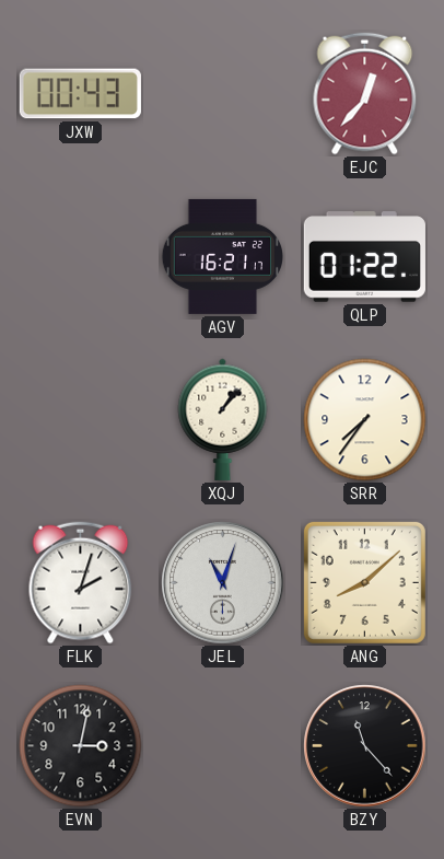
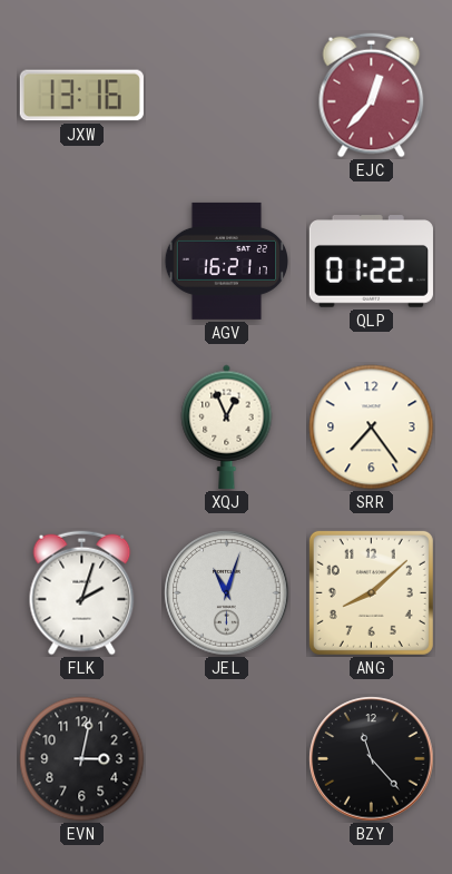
JXW: 00:43 -> 13:16
XQJ: 1:07 -> 12:56
SRR: 7:36 -> 7:24
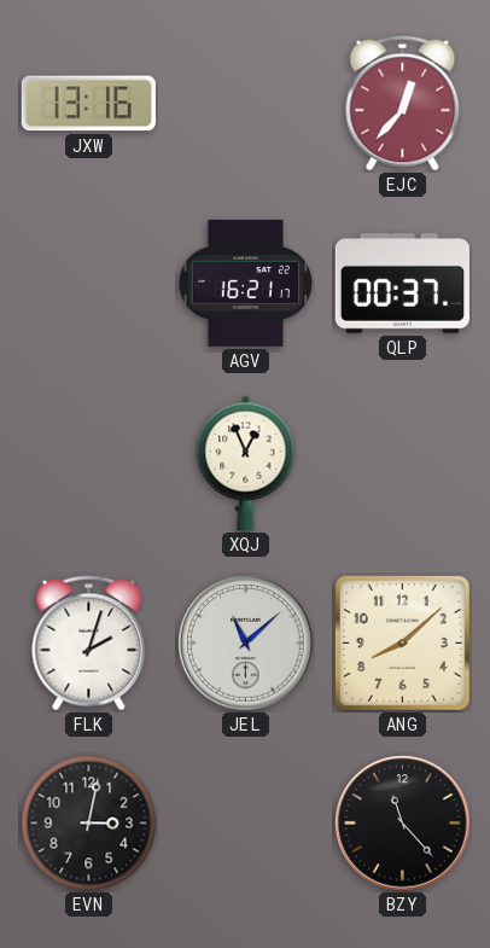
QLP: 01:22 -> 00:37
SRR: 7:24 -> none
JEL: 11:03 -> 11:08
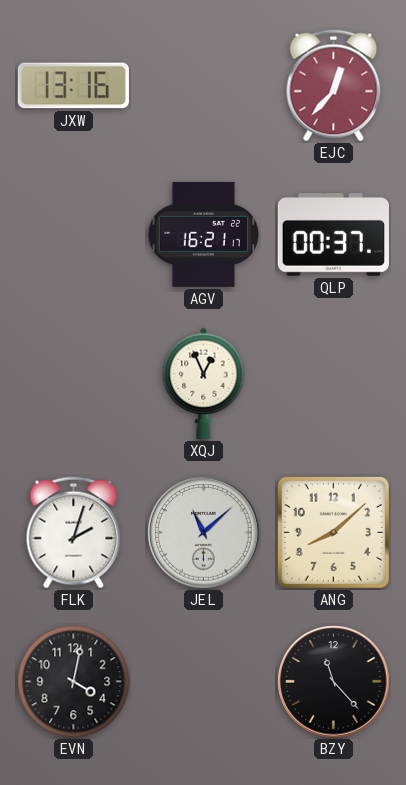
EVN: 3:02 -> 4:02
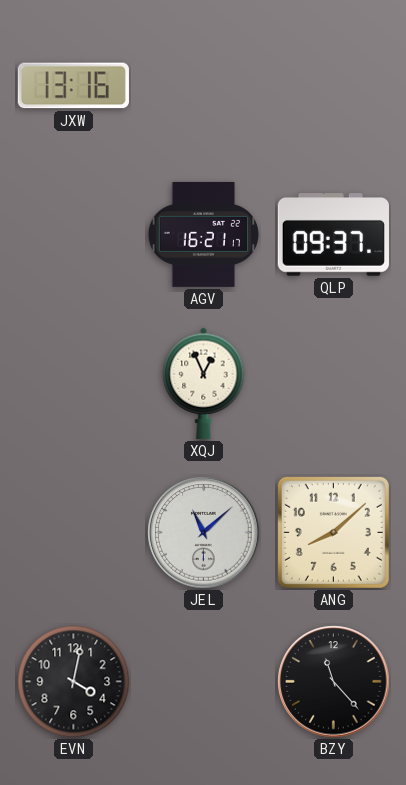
EJC: 12:37 -> none
QLP: 00:37 -> 09:37
FLK: 2:03 -> none
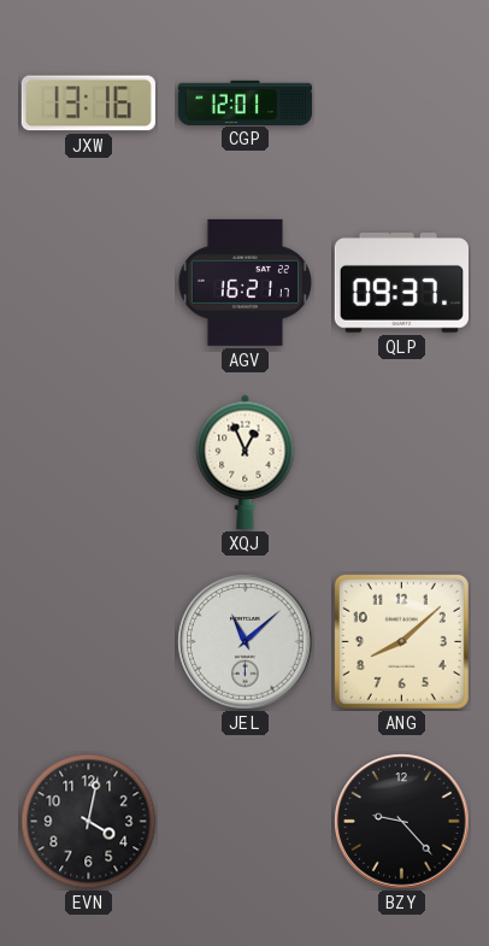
CGP: none -> 12:01
BZY: 11:23 -> 9:23
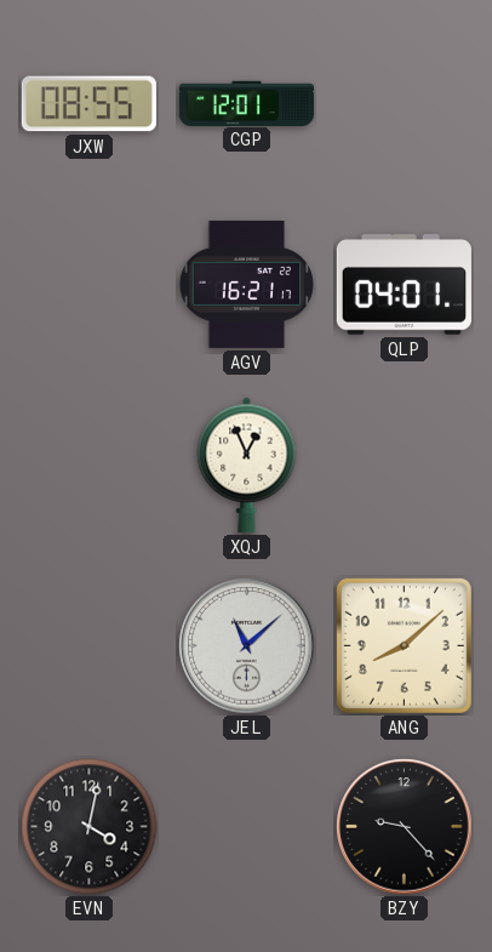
JXW: 13:16 -> 08:55
QLP: 09:37 -> 04:01
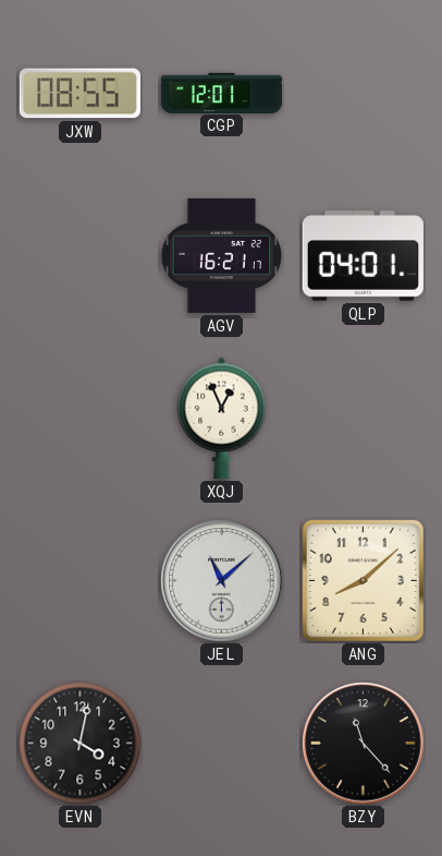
BZY: 9:23 -> 11:23
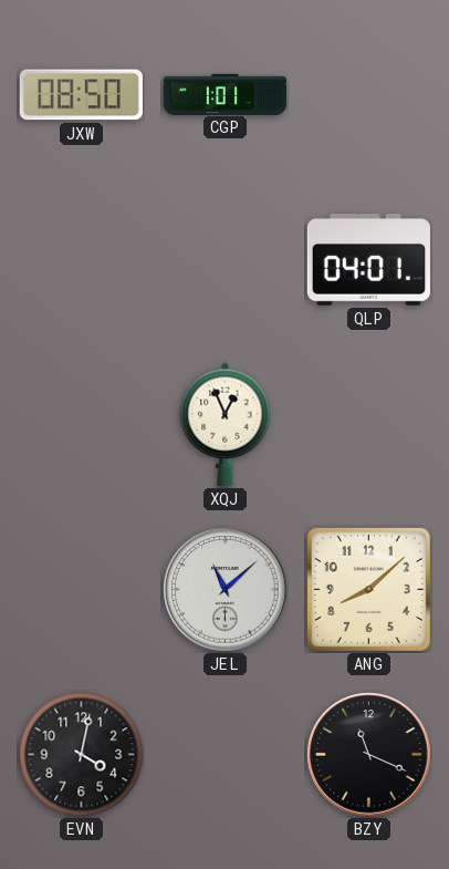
JXW: 08:55 -> 08:50
CGP: 12:01 -> 1:01
AGV: 16:21 -> none
BZY: 11:23 -> 11:19
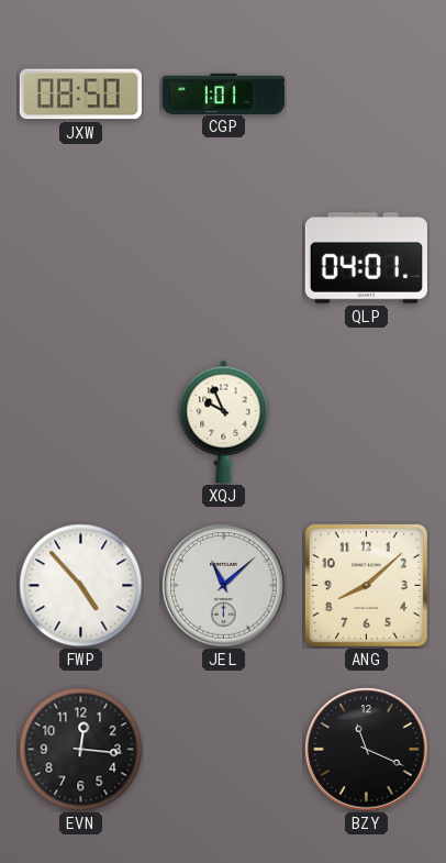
XQJ: 12:56 -> 9:56
FWP: none -> 4:53
EVN: 4:02 -> 12:16
